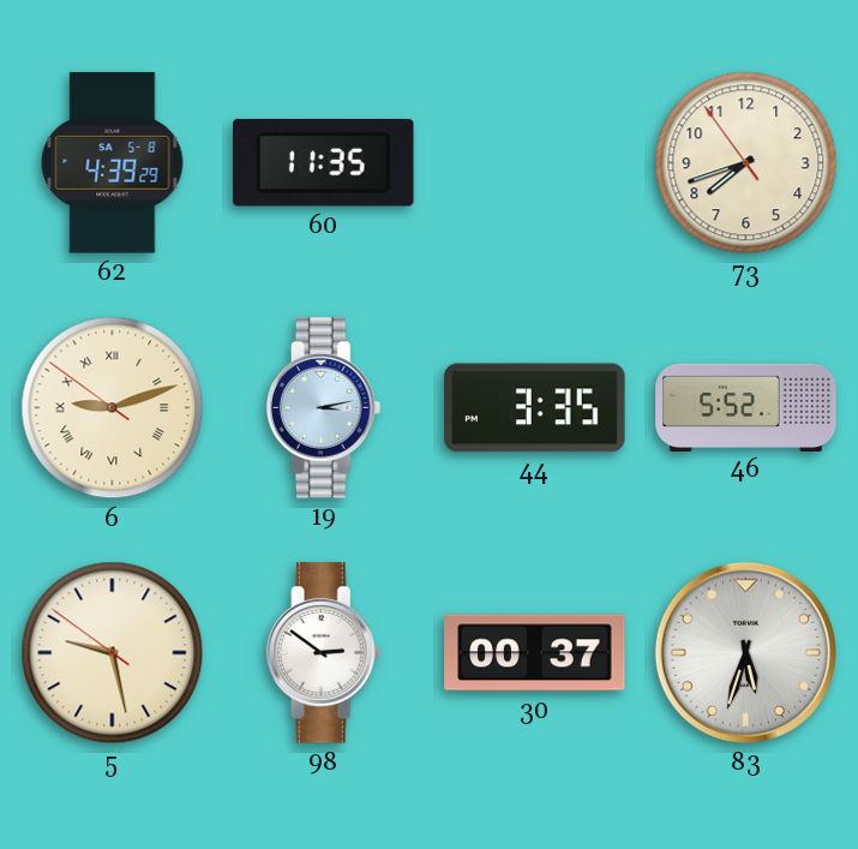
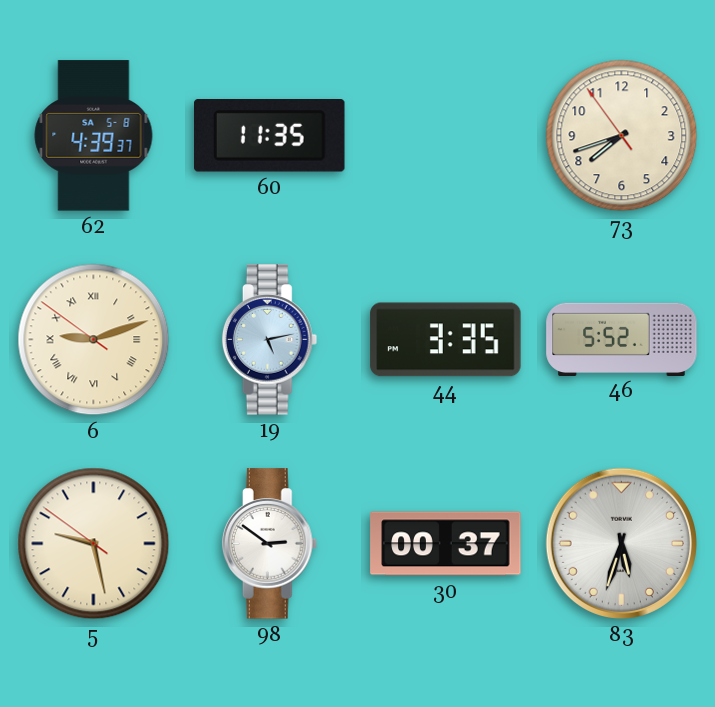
62: 4:39:29 -> 4:39:37
19: 3:13 -> 5:13
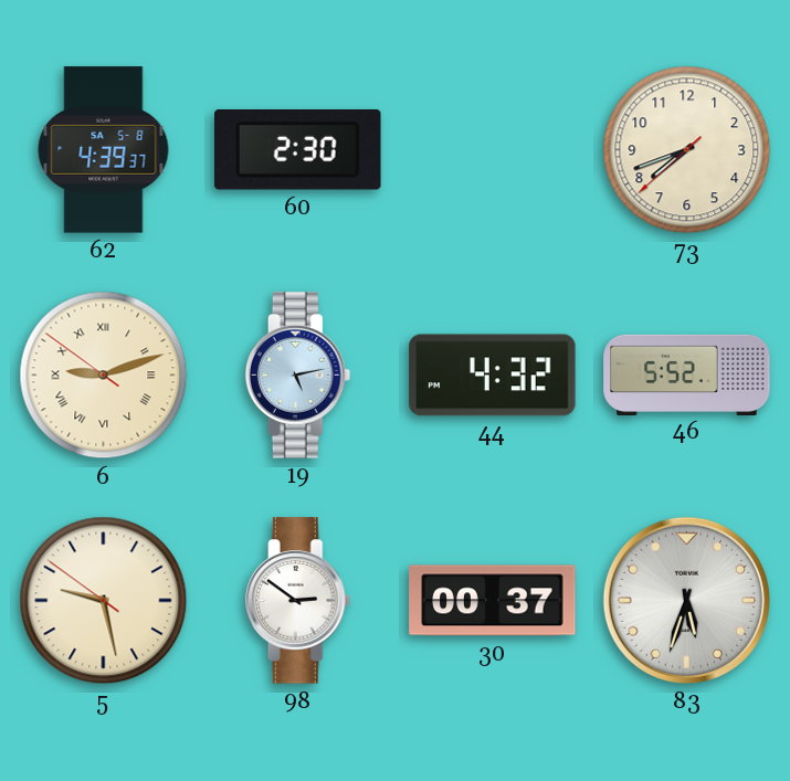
60: 11:35 -> 2:30
73: 7:41:54 -> 7:41:38
44: 3:35 -> 4:32
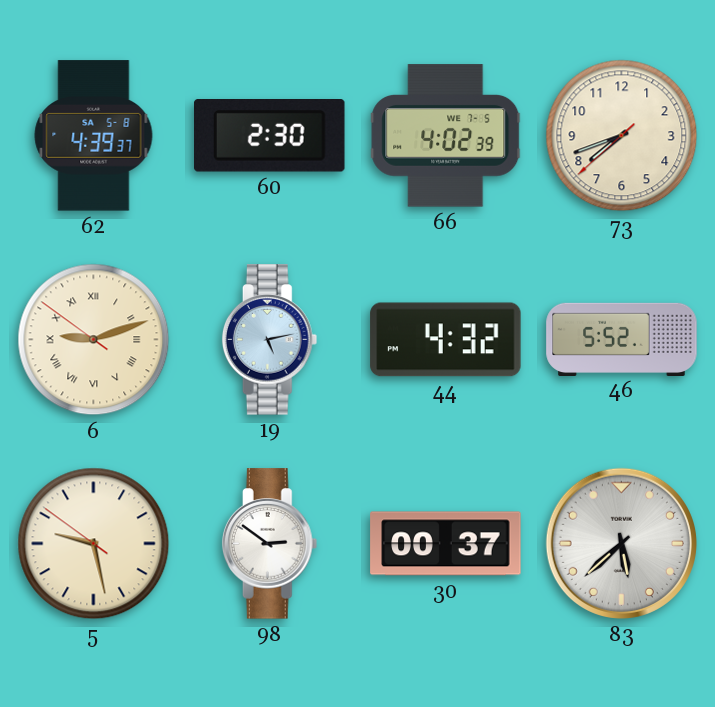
66: none -> 4:02
83: 5:33 -> 5:38
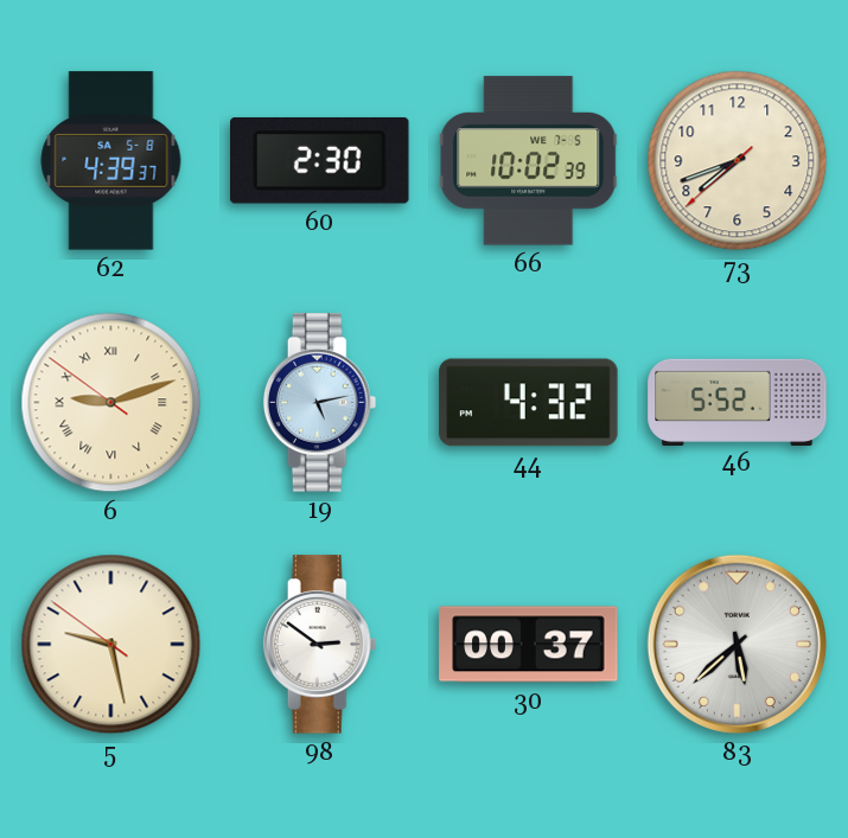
66: 4:02 -> 10:02
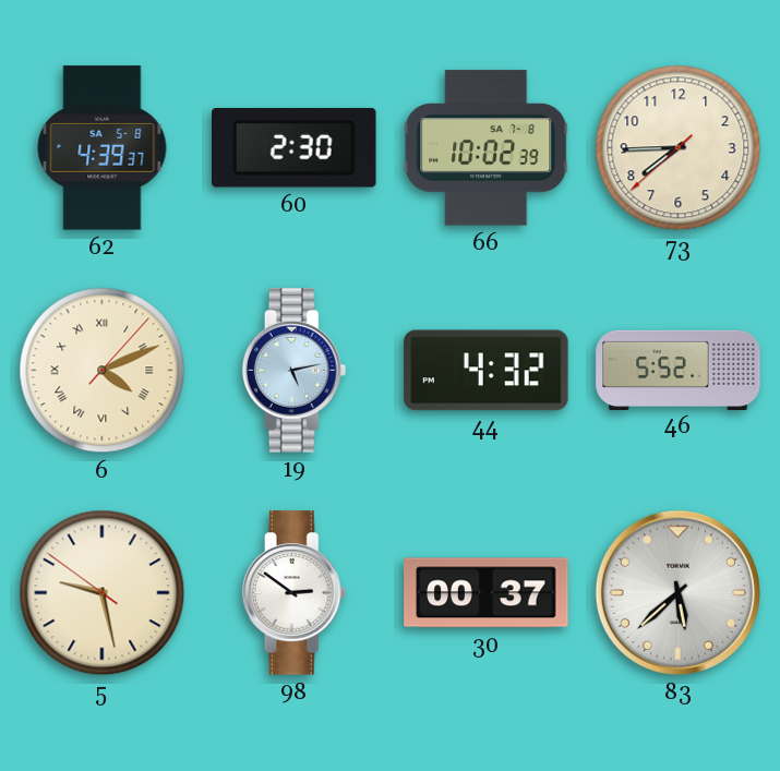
66 date: WE 7-5 -> SA 7-8
73: 7:41 -> 7:44
6: 9:11 -> 4:11
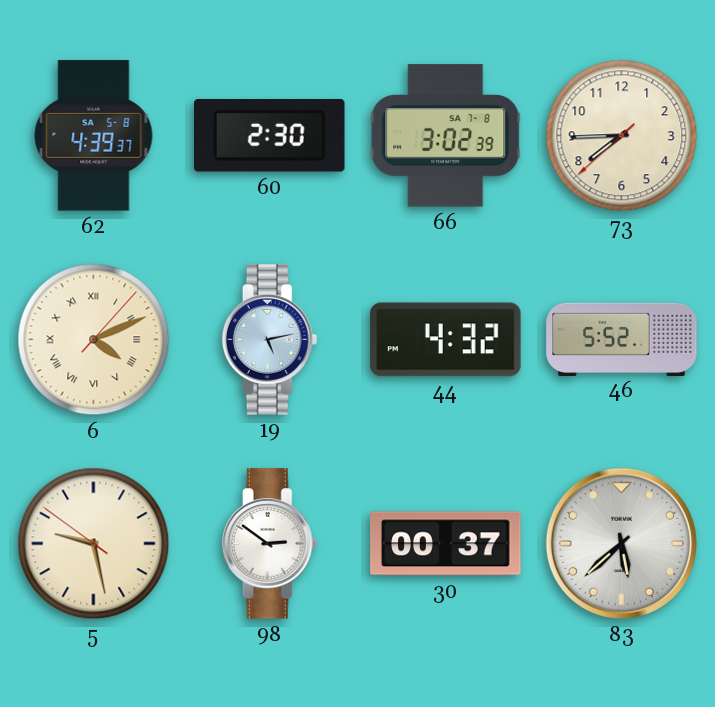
66: 10:02 -> 3:02
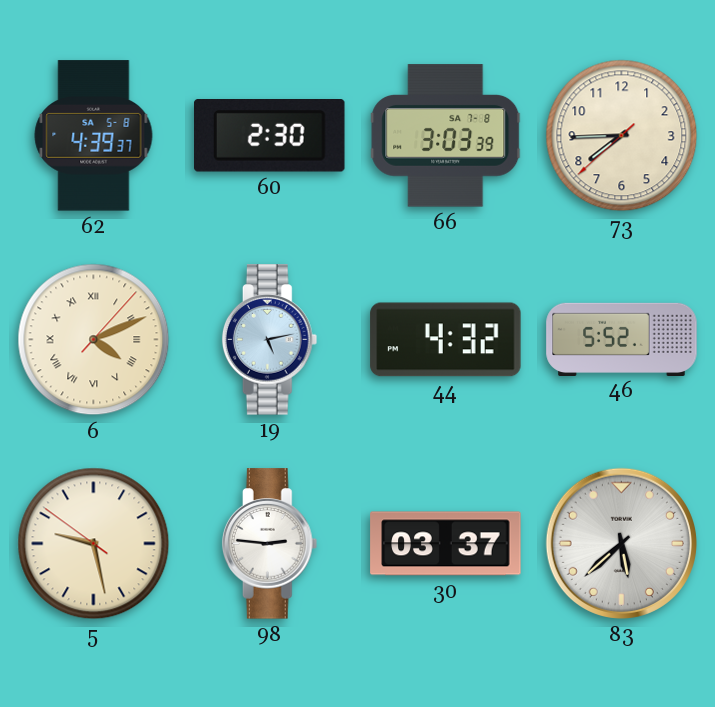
66: 3:02 -> 3:03
98: 2:51 -> 2:46
30: 00:37 -> 03:37
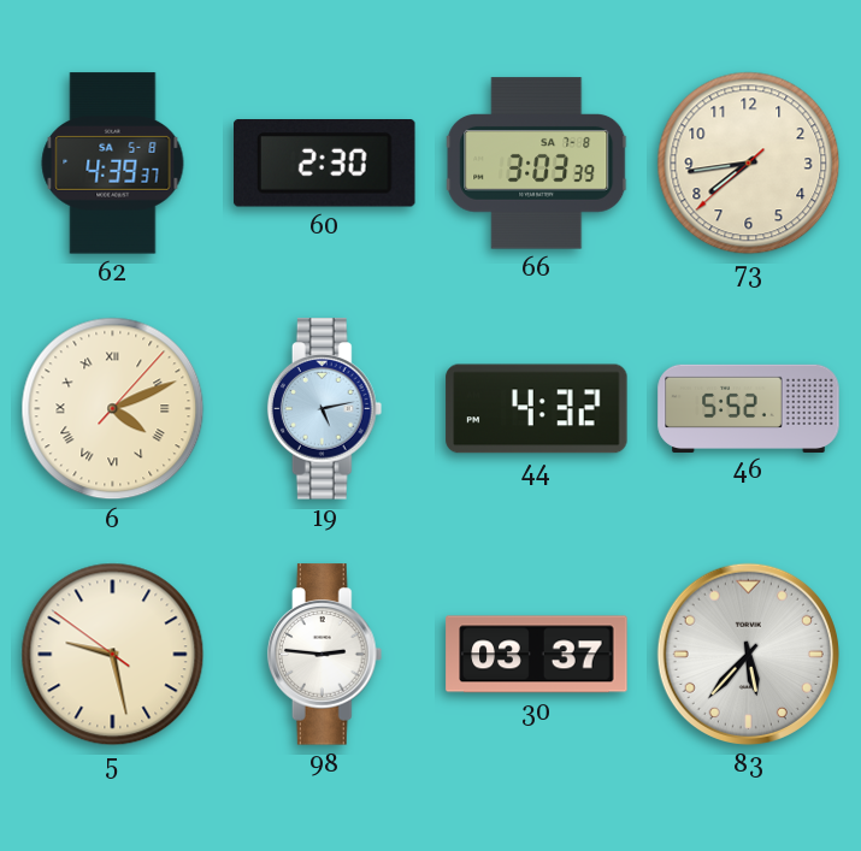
73: 7:44 -> 7:43
83: 5:38 -> 5:37
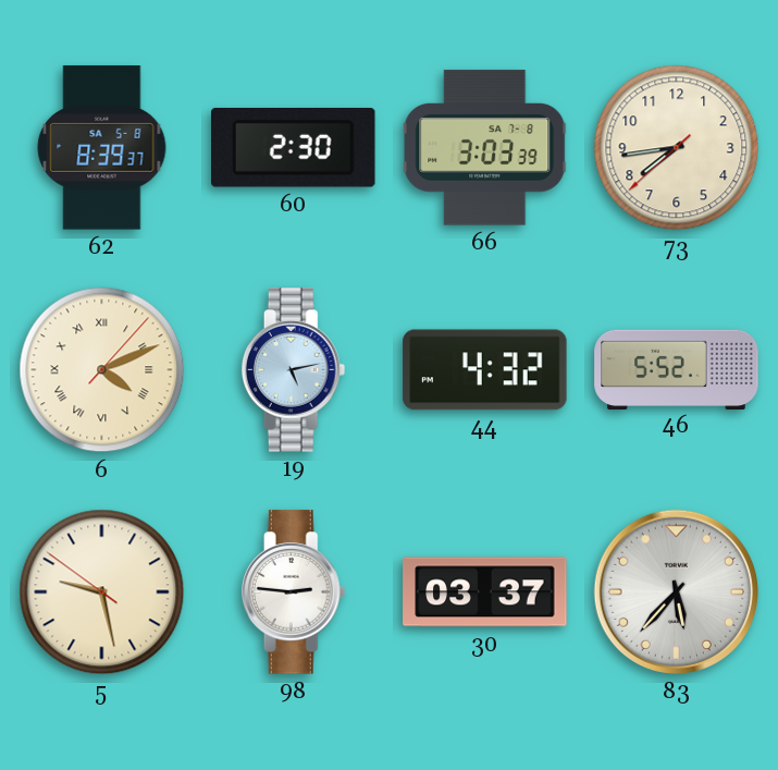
62: 4:39 -> 8:39
